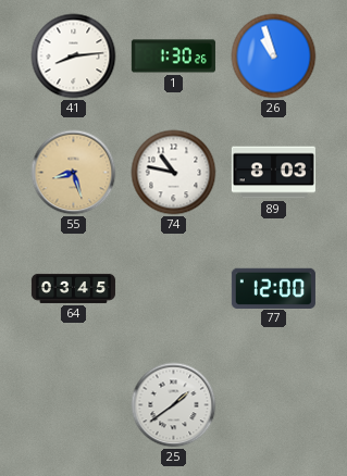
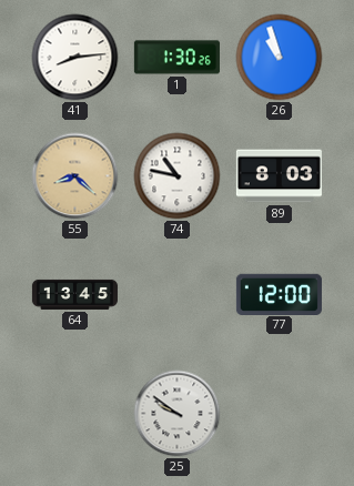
55: 8:27 -> 8:22
64: 03:45 -> 13:45
25: 1:39 -> 9:51
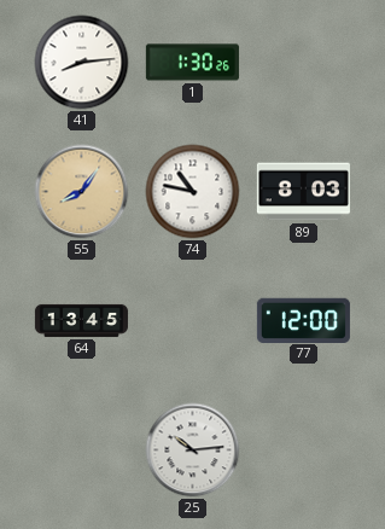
26: 10:57 -> none
55: 8:22 -> 8:06
25: 9:51 -> 10:14
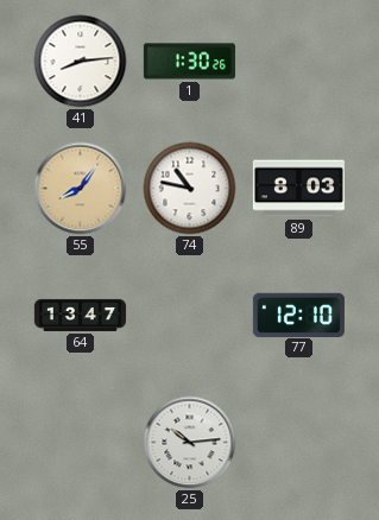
64: 13:45 -> 13:47
77: 12:00 -> 12:10
